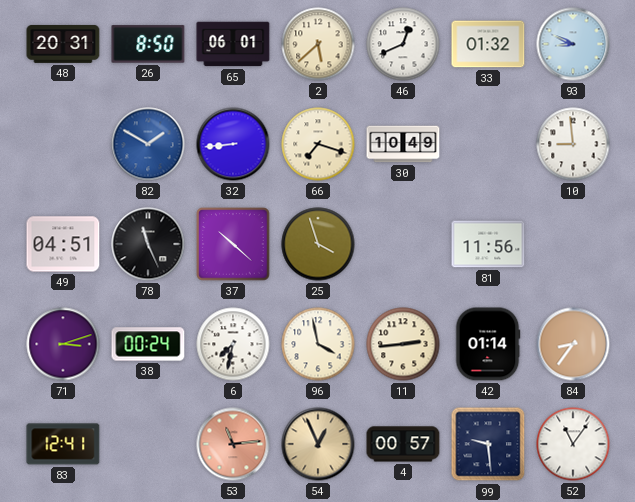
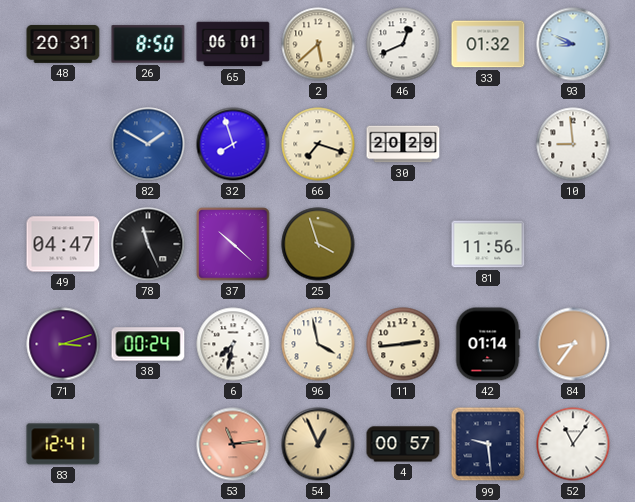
32: 8:44 -> 7:57
30: 10:49 -> 20:29
49: 04:51 -> 04:47
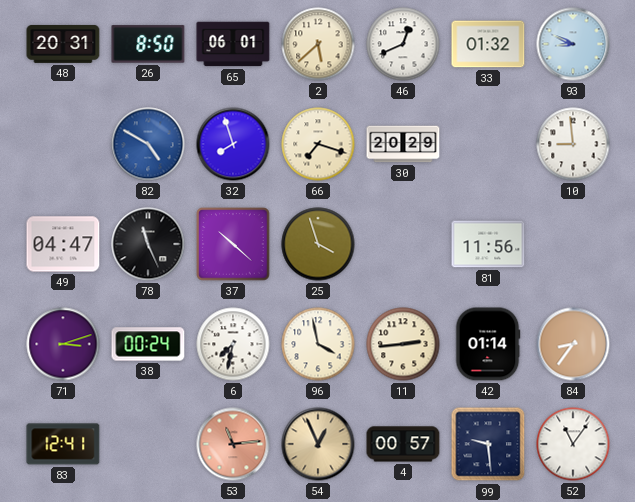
82: 1:50 -> 4:50
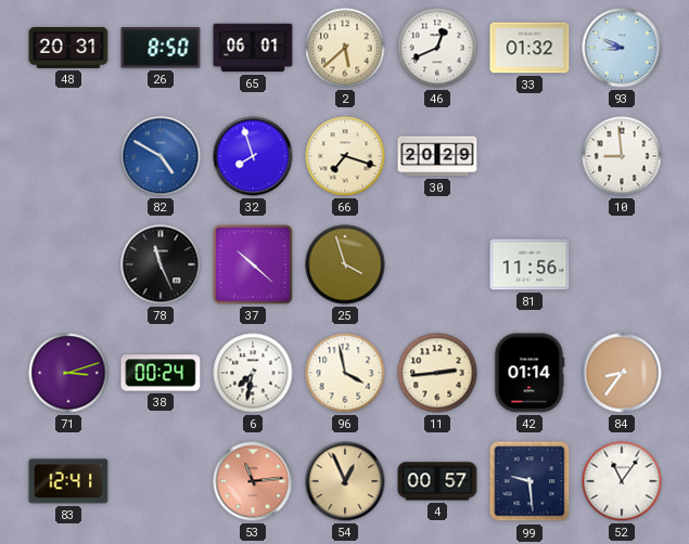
49: 04:47 -> none
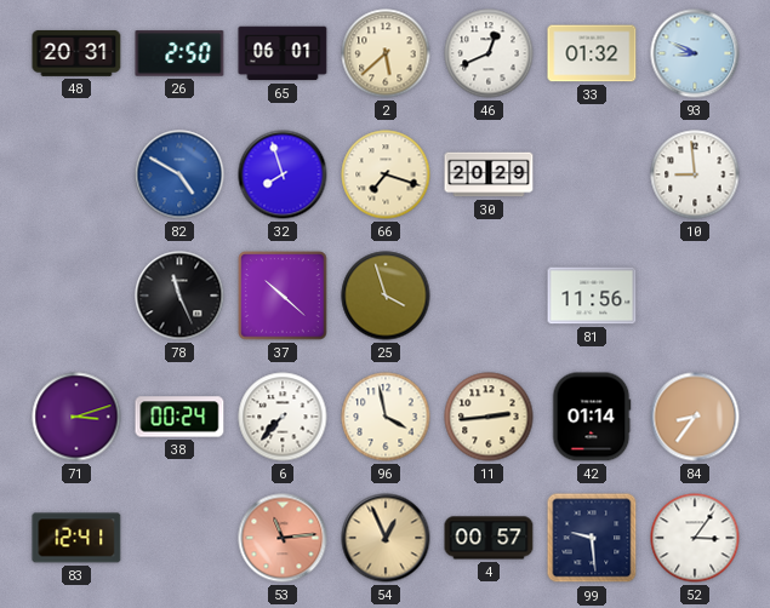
26: 8:50 -> 2:50
6: 7:32 -> 7:37
52: 11:06 -> 3:06
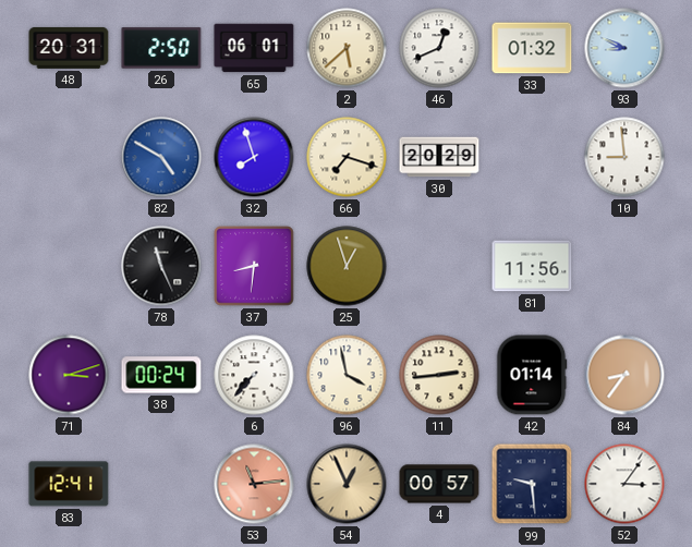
37: 10:22 -> 8:31
25: 3:57 -> 12:57
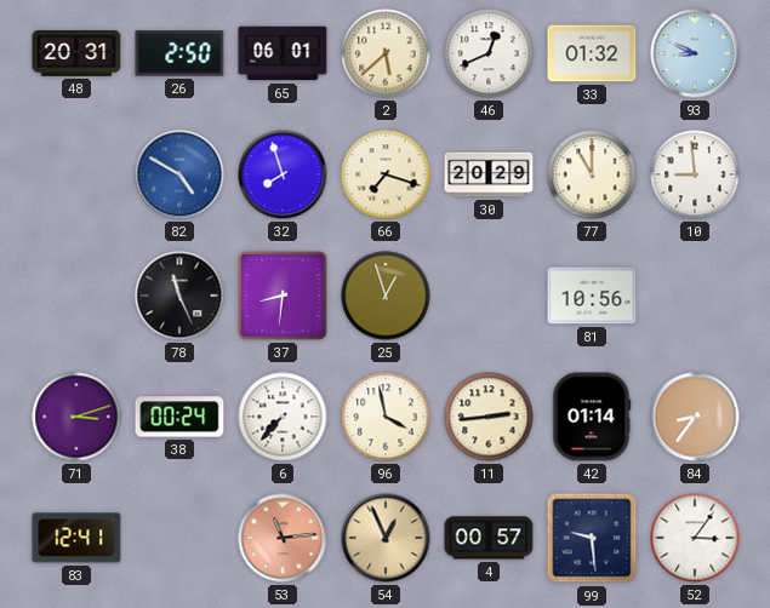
77: none -> 11:00
81: 11:56 -> 10:56
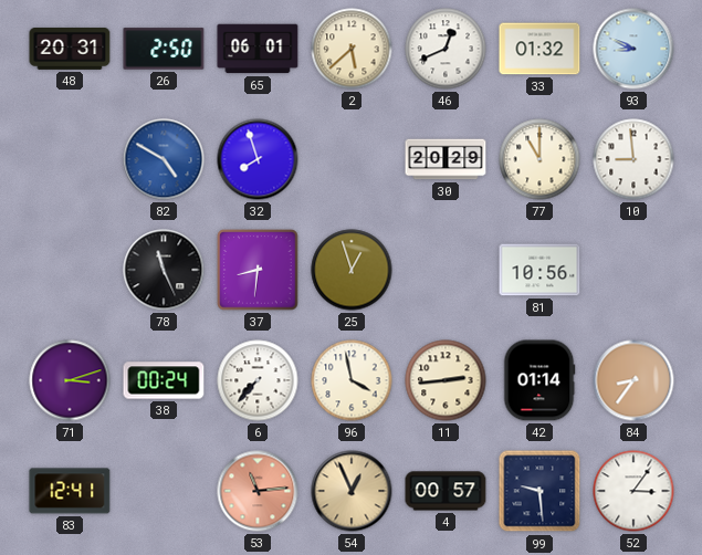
66: 7:18 -> none
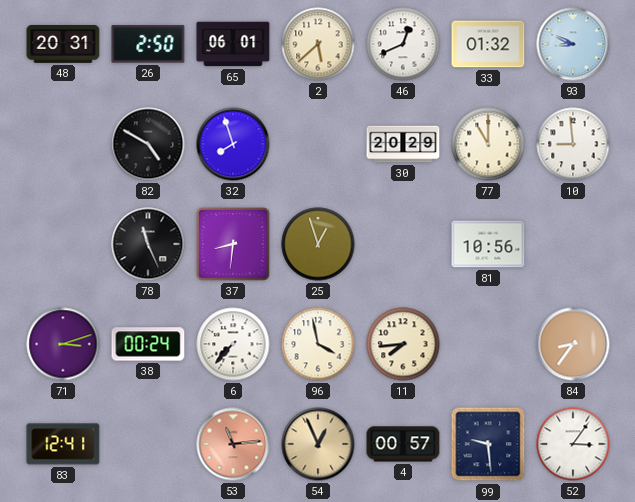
82 dial: blue -> black
11: 2:44 -> 7:44
42: 01:14 -> none
